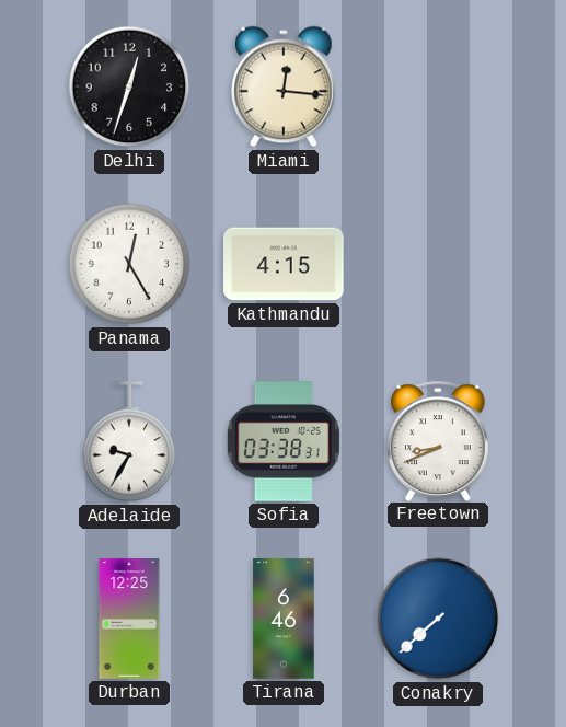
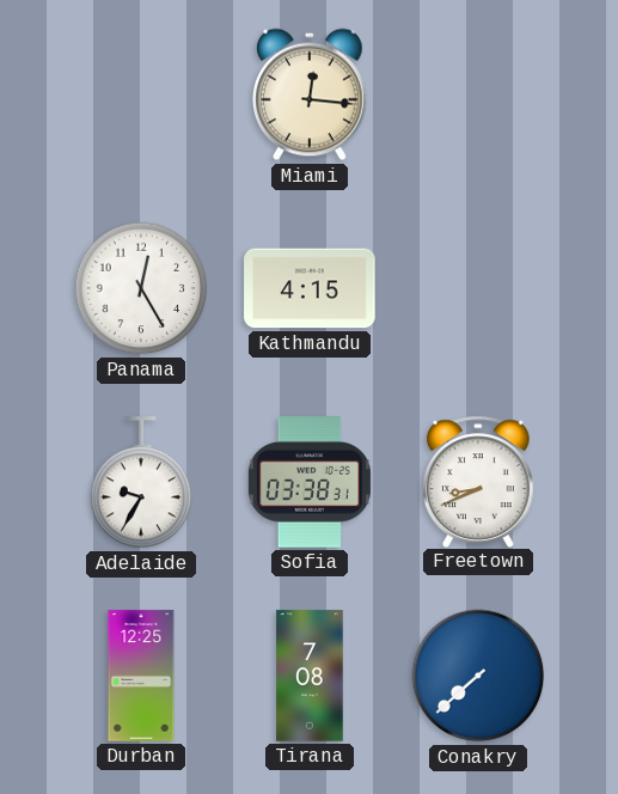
Delhi: 12:33 -> none
Tirana: 6:46 -> 7:08
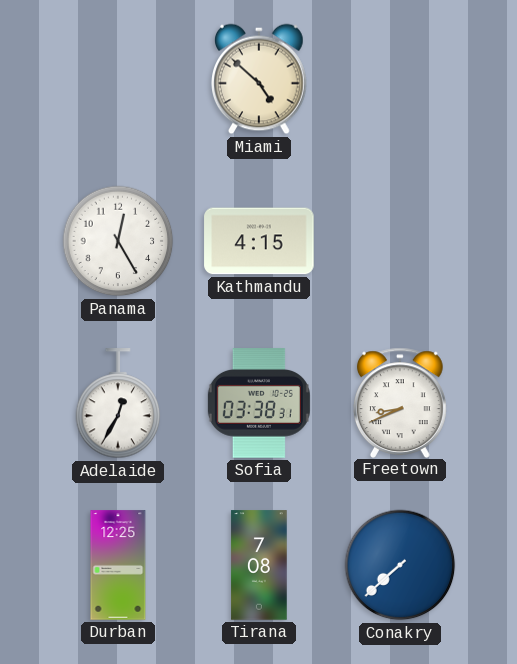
Miami: 12:16 -> 4:52
Adelaide: 9:35 -> 12:35
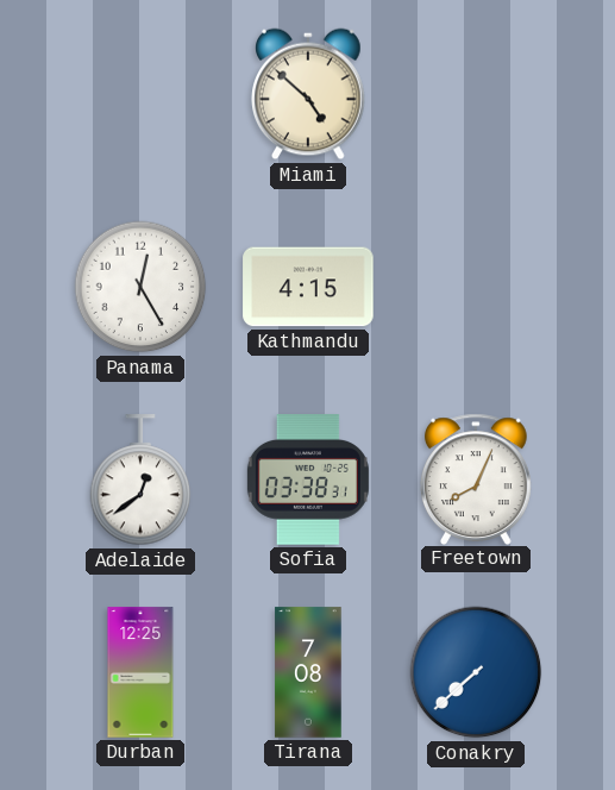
Adelaide: 12:35 -> 12:39
Freetown: 8:41 -> 8:04
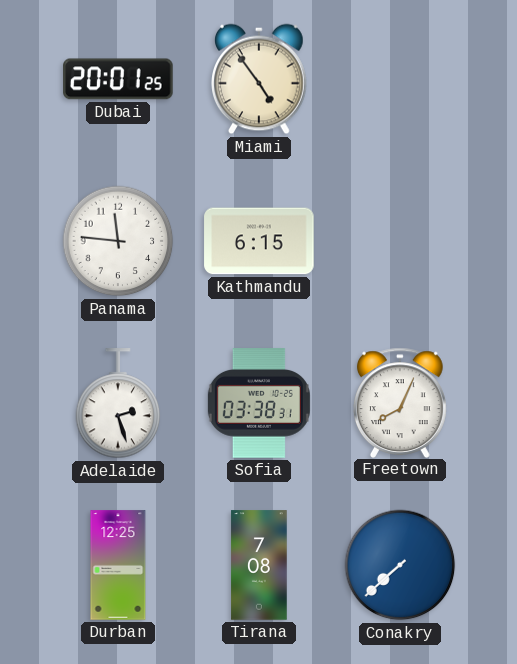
Dubai: none -> 20:01
Miami: 4:52 -> 4:54
Panama: 12:25 -> 11:46
Kathmandu: 4:15 -> 6:15
Adelaide: 12:39 -> 2:27
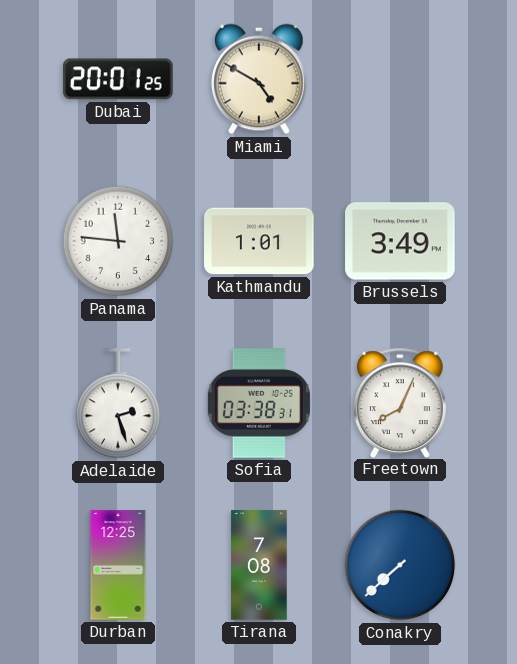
Miami: 4:54 -> 4:50
Kathmandu: 6:15 -> 1:01
Brussels: none -> 3:49
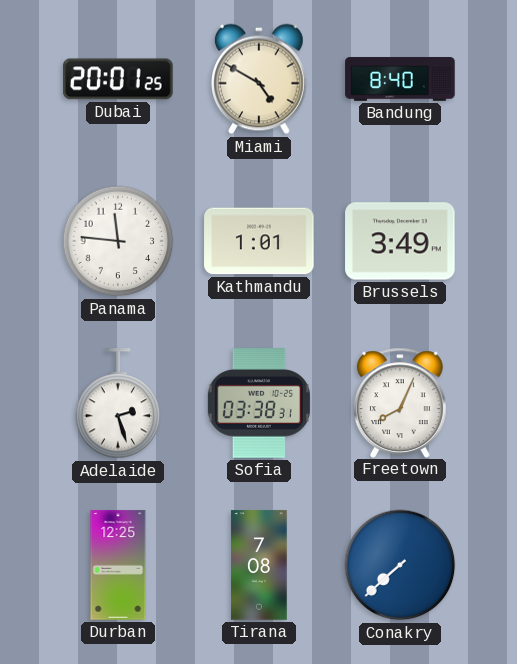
Bandung: none -> 8:40
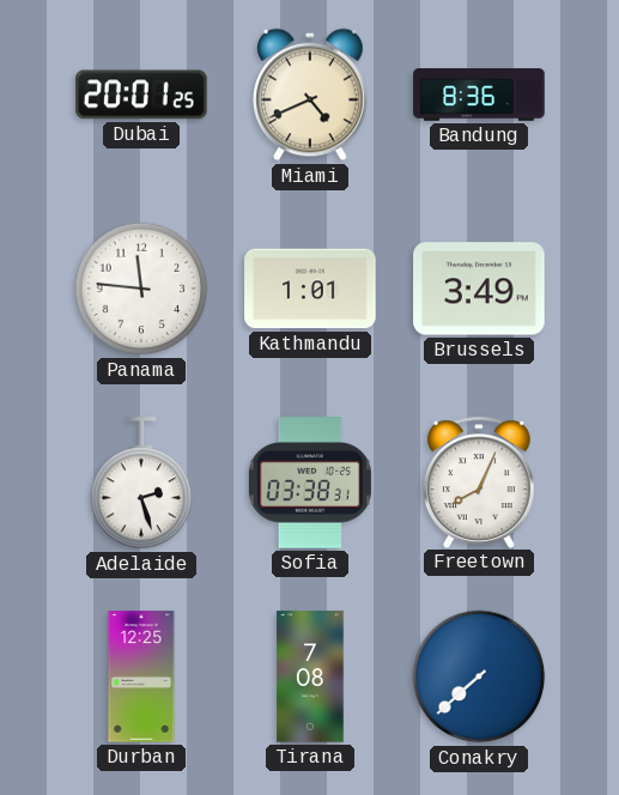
Miami: 4:50 -> 4:41
Bandung: 8:40 -> 8:36
